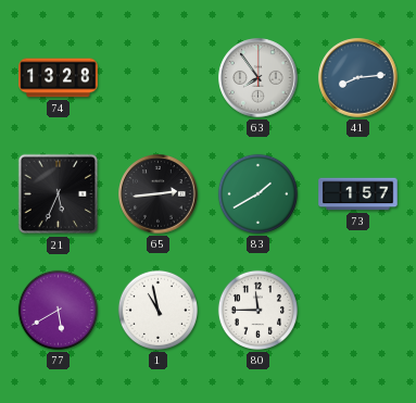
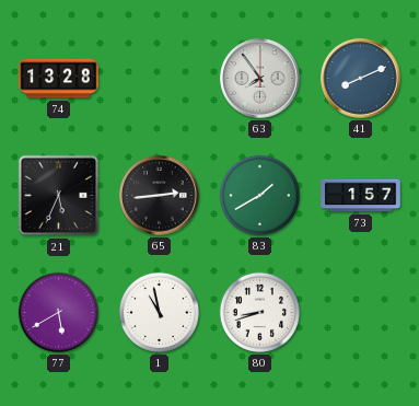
41: 8:14 -> 8:11
80: 11:45 -> 8:42
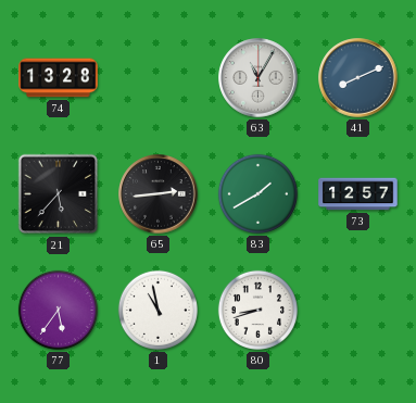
63: 7:54 -> 11:05
21: 5:34 -> 5:37
73: 1:57 -> 12:57
77: 5:40 -> 5:36
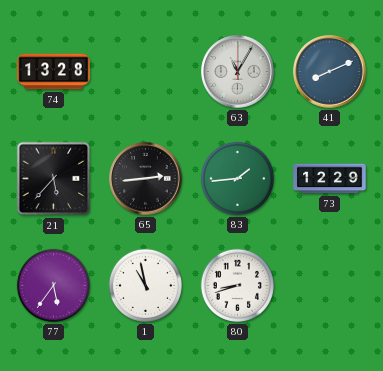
83: 1:40 -> 1:44
73: 12:57 -> 12:29
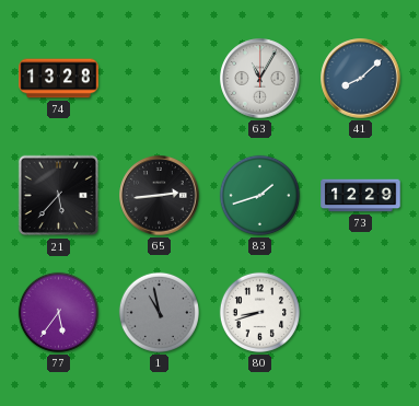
41: 8:11 -> 8:08
83: 1:44 -> 1:42
1 dial: white -> grey
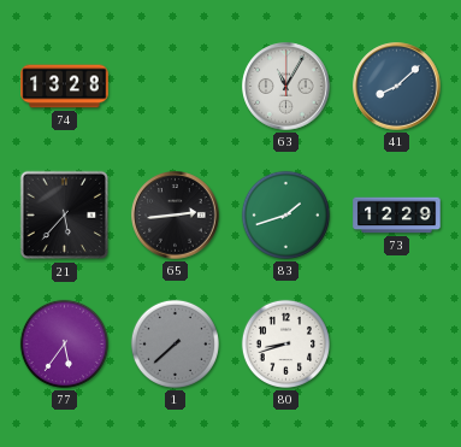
1: 10:58 -> 7:38
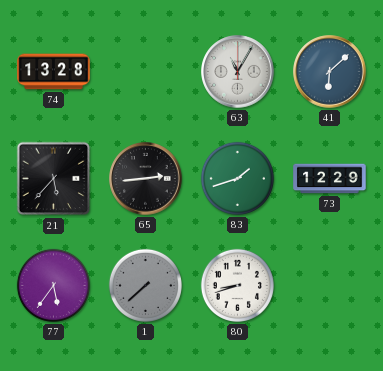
41: 8:08 -> 6:08
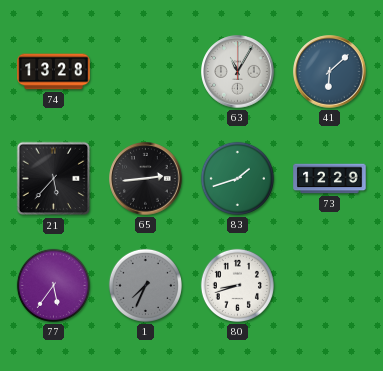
1: 7:38 -> 7:34
